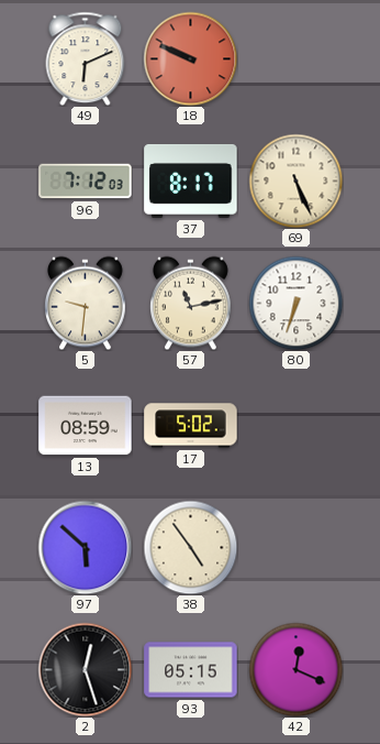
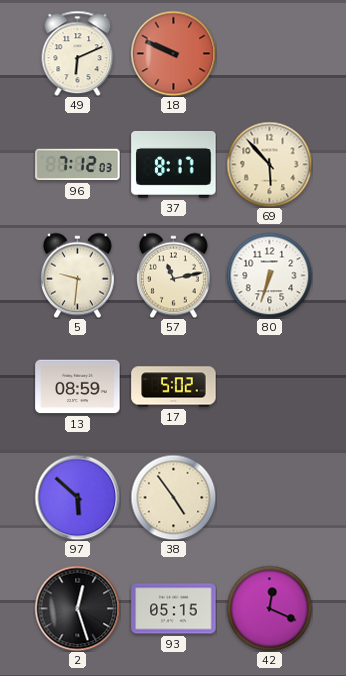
69: 5:26 -> 5:53
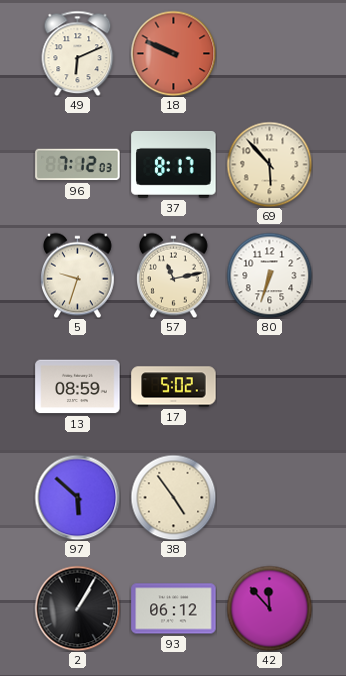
5: 9:31 -> 9:33
2: 12:27 -> 1:05
93: 05:15 -> 06:12
42: 12:19 -> 11:53
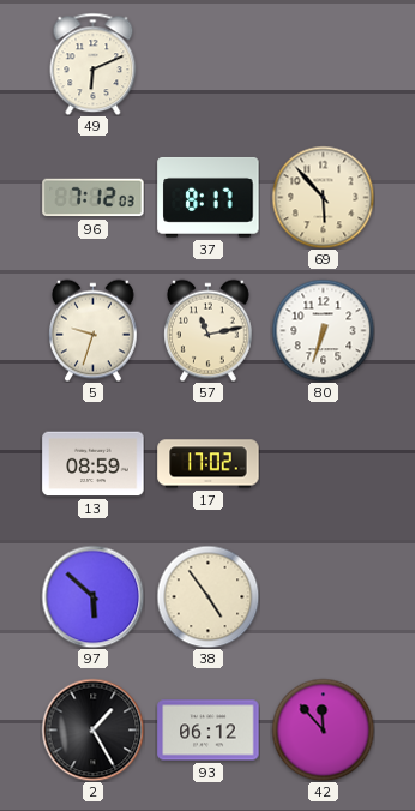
18: 9:49 -> none
17: 5:02 -> 17:02
2: 1:05 -> 1:25
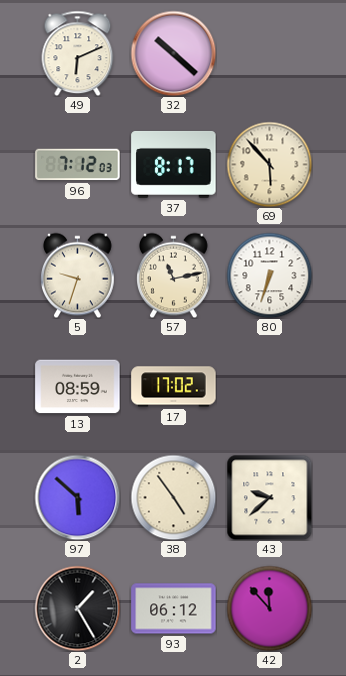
32: none -> 10:22
43: none -> 9:38
